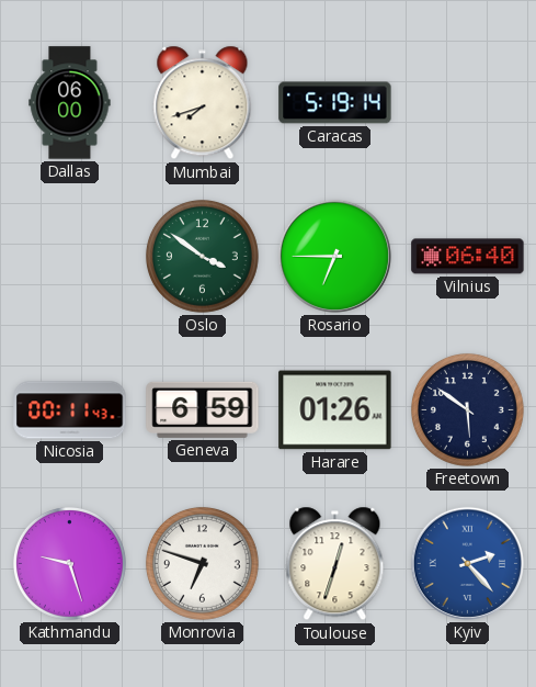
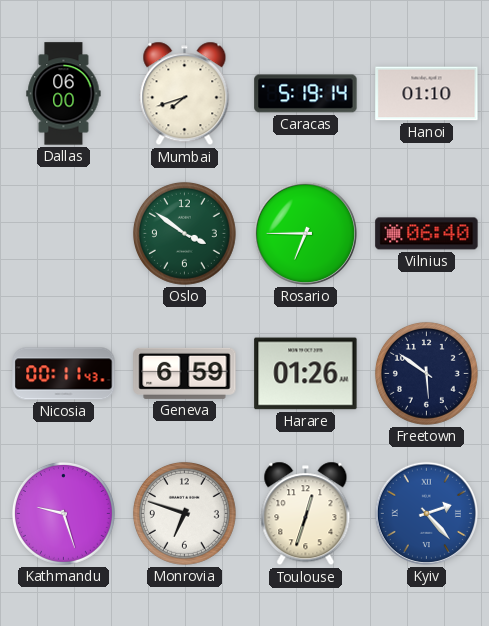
Hanoi: none -> 01:10
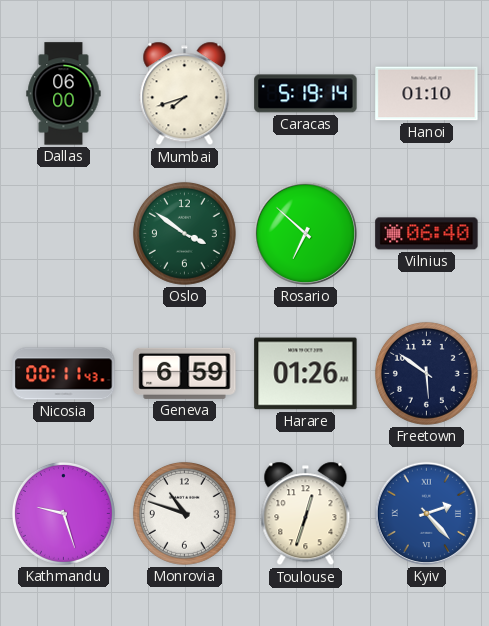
Rosario: 6:45 -> 6:52
Monrovia: 6:48 -> 10:48
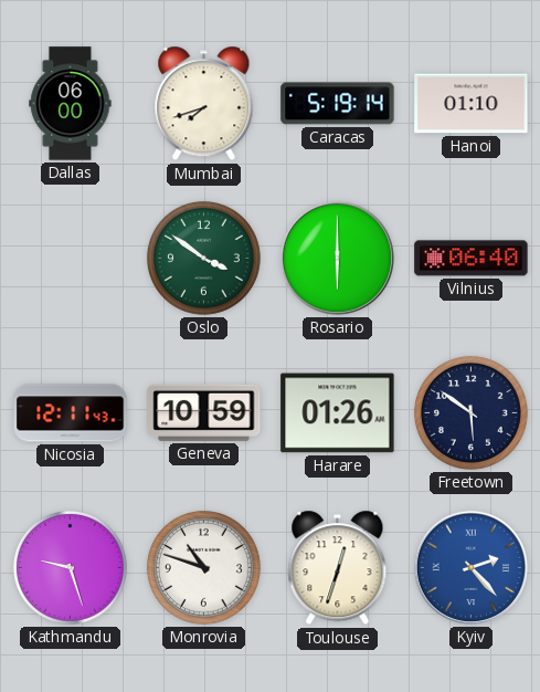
Rosario: 6:52 -> 6:00
Nicosia: 00:11 -> 12:11
Geneva: 6:59 -> 10:59
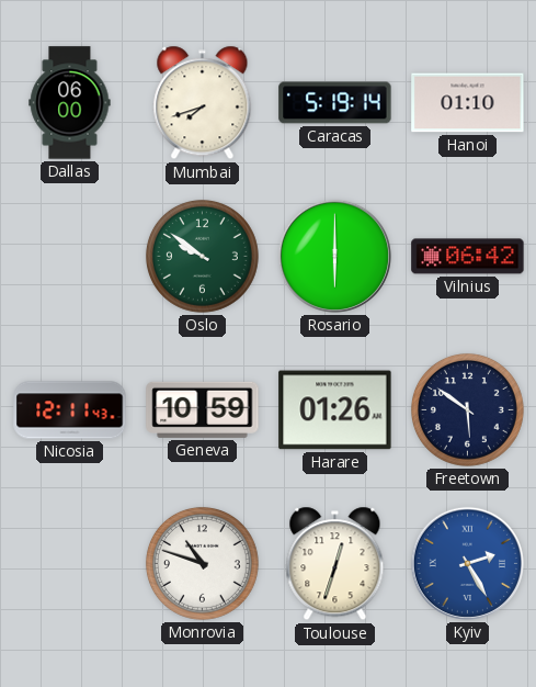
Oslo: 3:51 -> 9:51
Vilnius: 06:40 -> 06:42
Kathmandu: 9:27 -> none
Kyiv: 2:23 -> 2:25
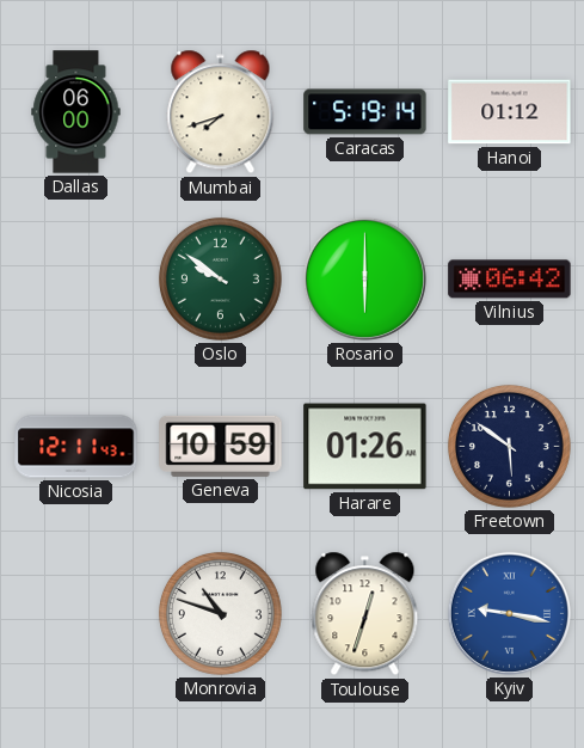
Hanoi: 01:10 -> 01:12
Kyiv: 2:25 -> 9:17
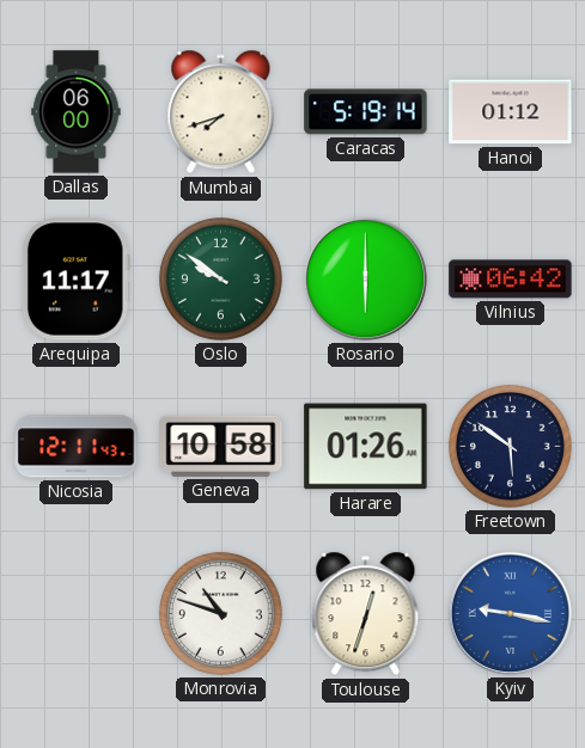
Arequipa: none -> 11:17
Geneva: 10:59 -> 10:58
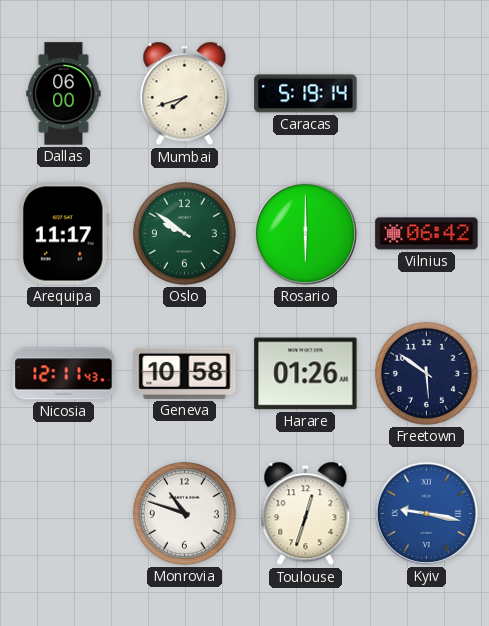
Hanoi: 01:12 -> none
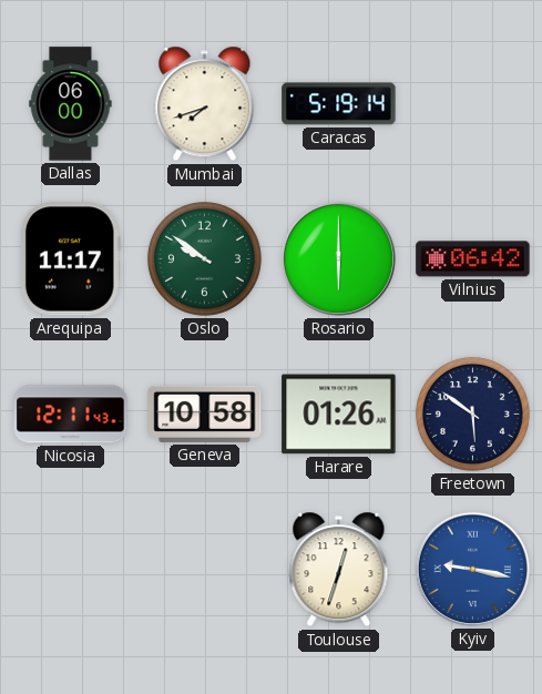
Monrovia: 10:48 -> none
